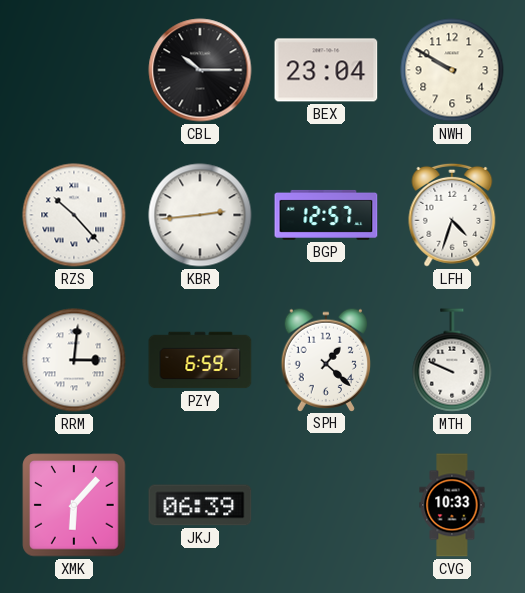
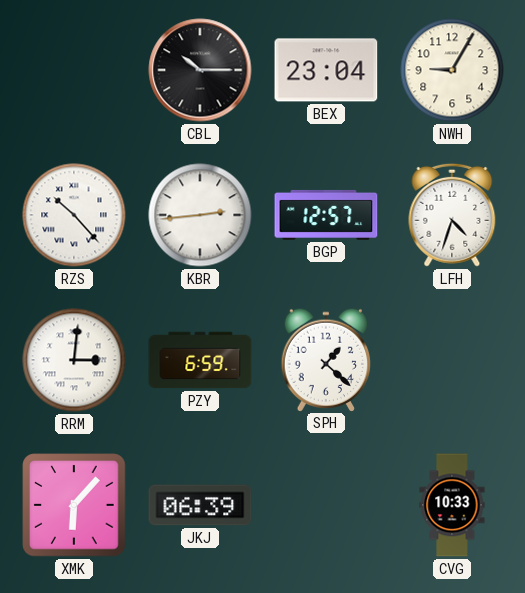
NWH: 9:50 -> 9:05
MTH: 9:49 -> none
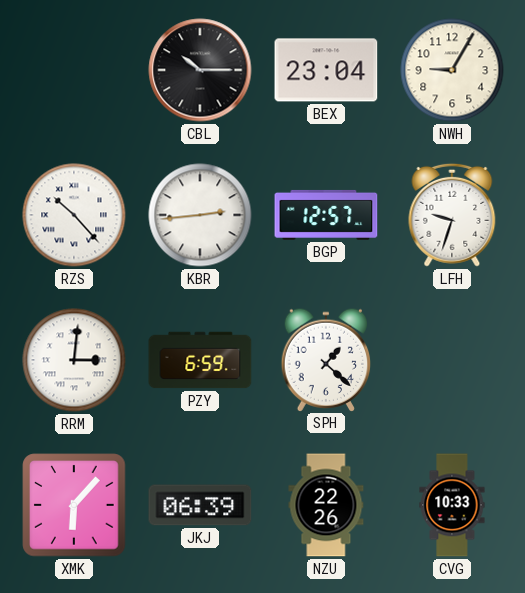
LFH: 4:33 -> 9:33
NZU: none -> 22:26
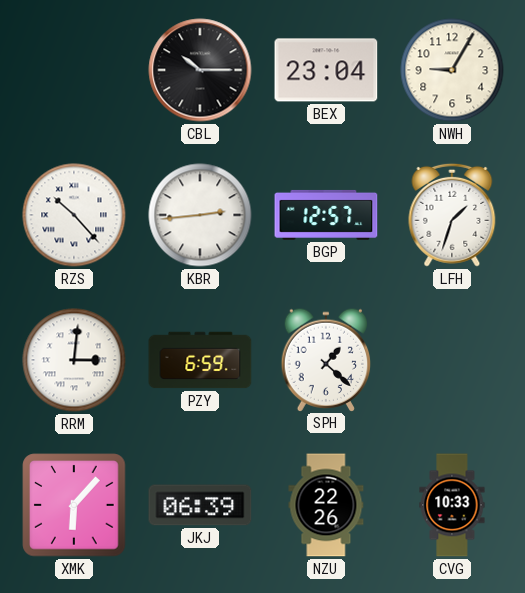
LFH: 9:33 -> 1:33
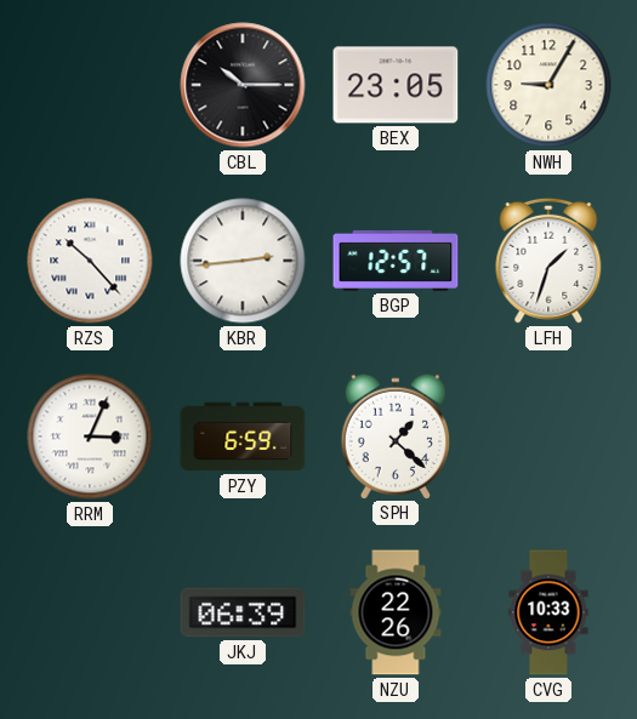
BEX: 23:04 -> 23:05
RRM: 3:01 -> 3:04
XMK: 6:07 -> none
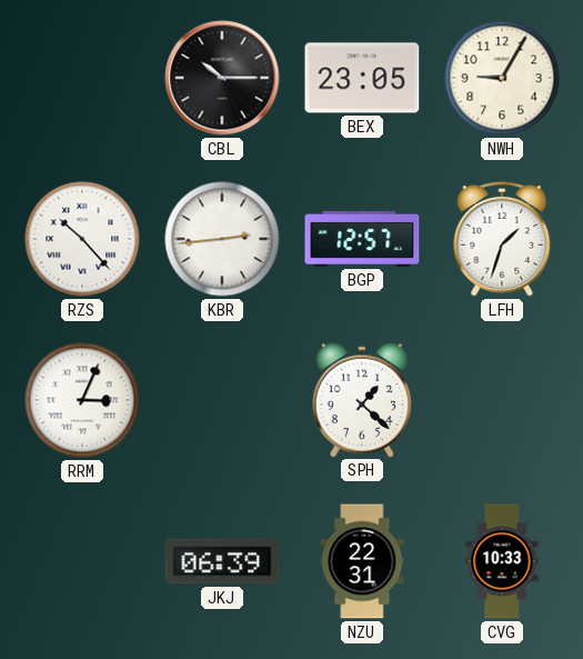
PZY: 6:59 -> none
NZU: 22:26 -> 22:31
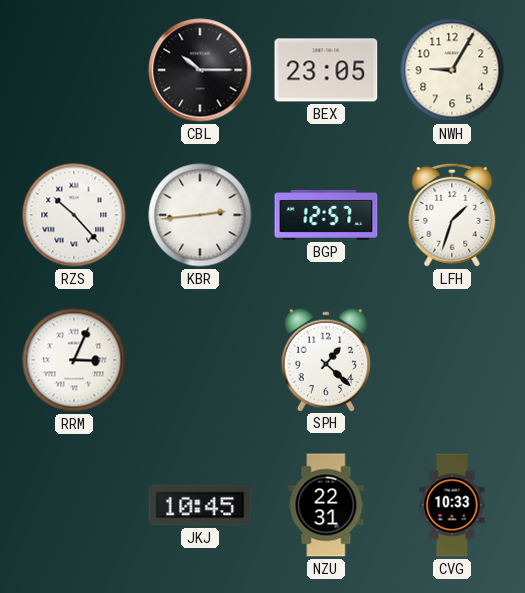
JKJ: 06:39 -> 10:45
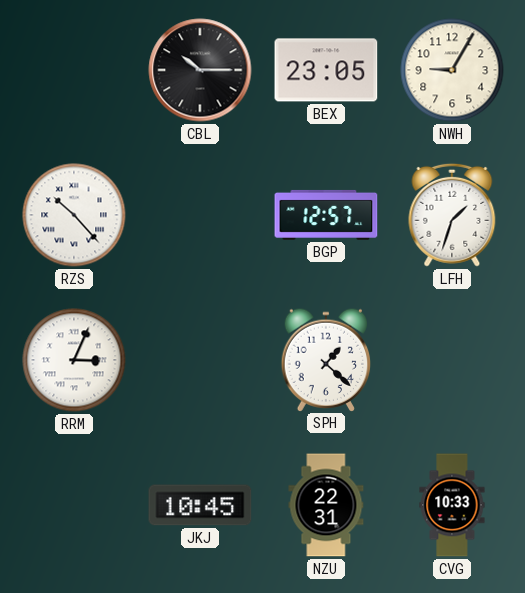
KBR: 2:44 -> none
